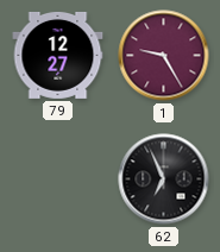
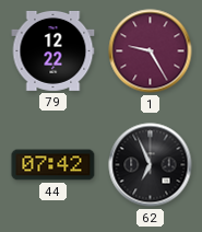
79: 12:27 -> 12:22
44: none -> 07:42
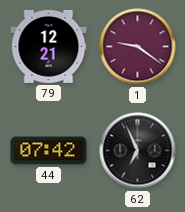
79: 12:22 -> 12:21
1: 9:25 -> 9:21
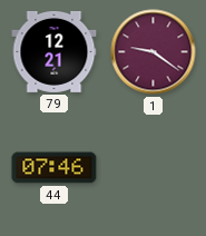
44: 07:42 -> 07:46
62: 6:56 -> none
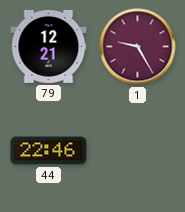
1: 9:21 -> 9:25
44: 07:46 -> 22:46
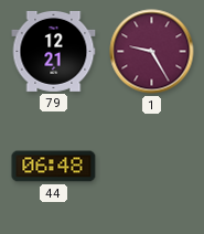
44: 22:46 -> 06:48
